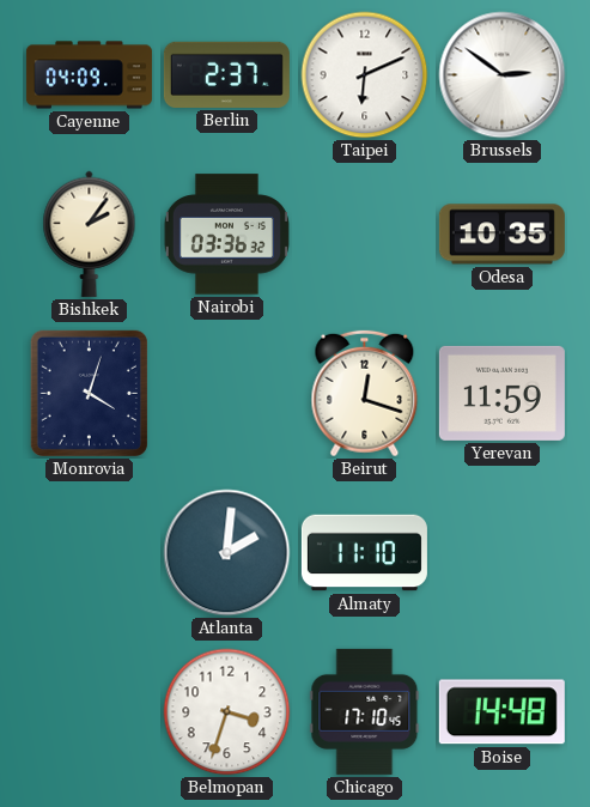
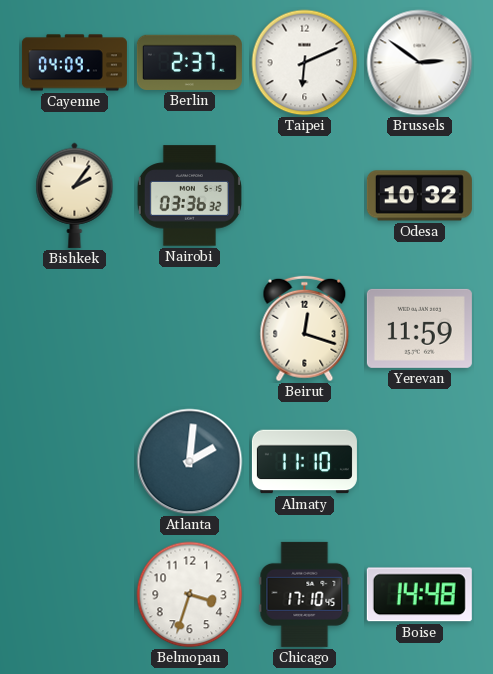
Odesa: 10:35 -> 10:32
Monrovia: 4:03 -> none
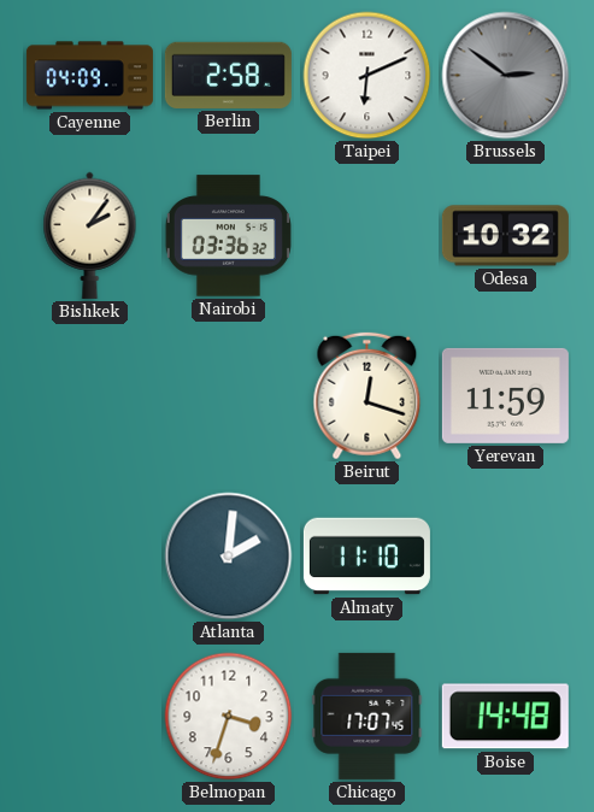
Berlin: 2:37 -> 2:58
Brussels dial: white -> grey
Chicago: 17:10 -> 17:07
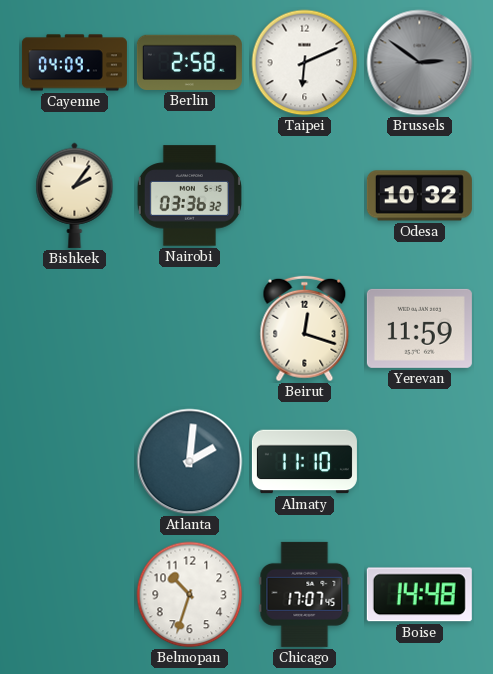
Belmopan: 3:33 -> 10:33
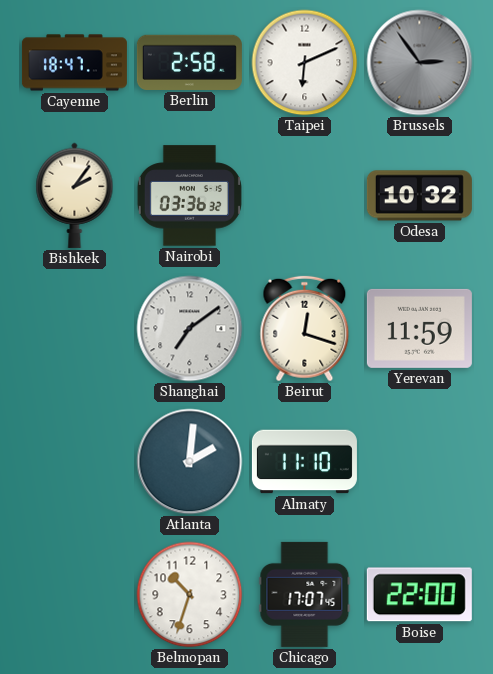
Cayenne: 04:09 -> 18:47
Brussels: 2:51 -> 2:54
Shanghai: none -> 7:09
Boise: 14:48 -> 22:00
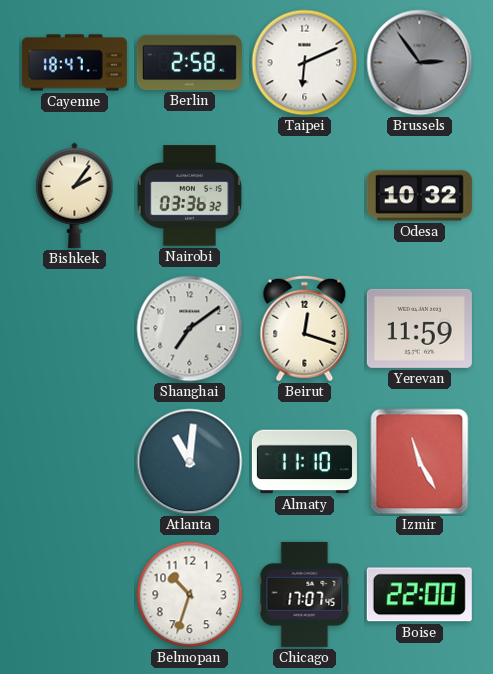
Atlanta: 2:01 -> 11:01
Izmir: none -> 11:25
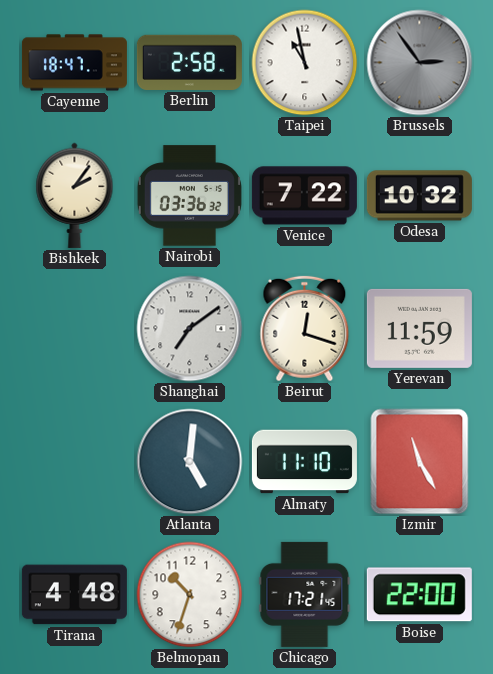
Taipei: 6:11 -> 10:58
Venice: none -> 7:22
Atlanta: 11:01 -> 5:01
Tirana: none -> 4:48
Chicago: 17:07 -> 17:21
